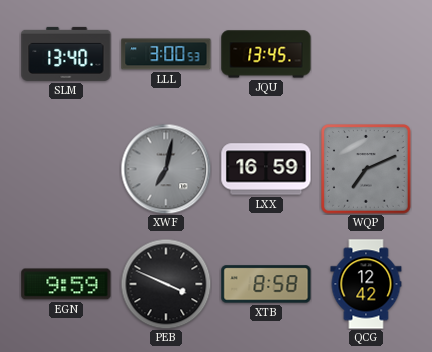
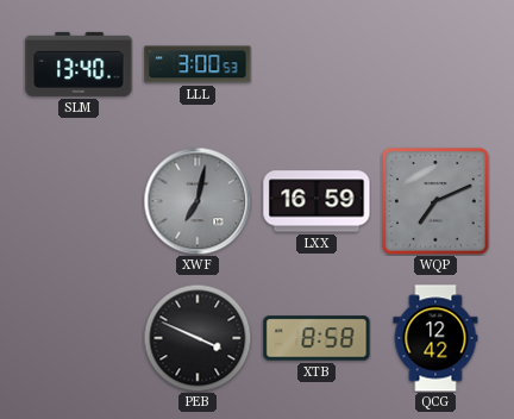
JQU: 13:45 -> none
EGN: 9:59 -> none
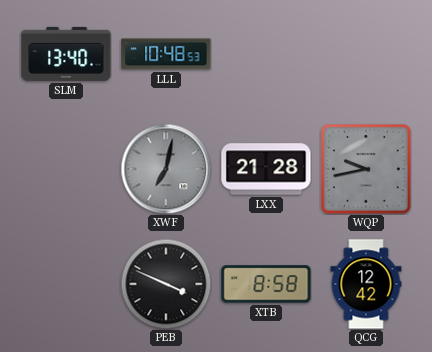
LLL: 3:00 -> 10:48
LXX: 16:59 -> 21:28
WQP: 7:11 -> 9:43
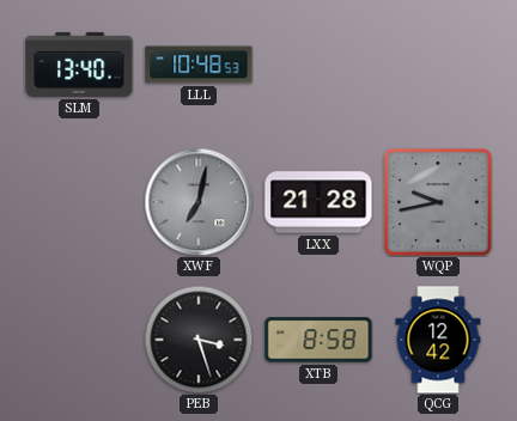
PEB: 3:49 -> 3:27
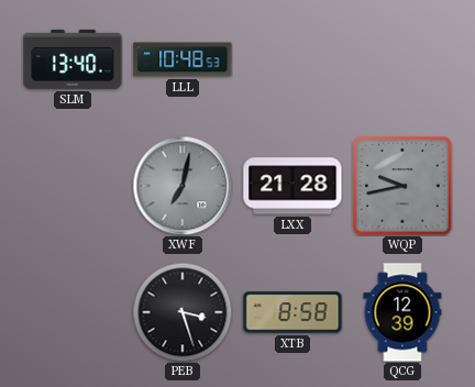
QCG: 12:42 -> 12:39
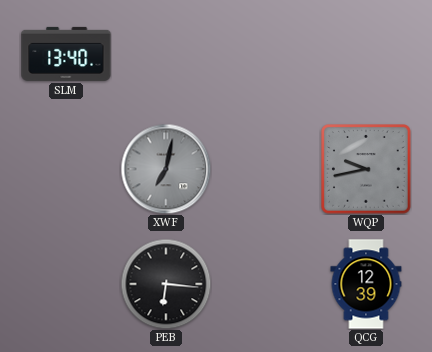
LLL: 10:48 -> none
LXX: 21:28 -> none
PEB: 3:27 -> 6:16
XTB: 8:58 -> none
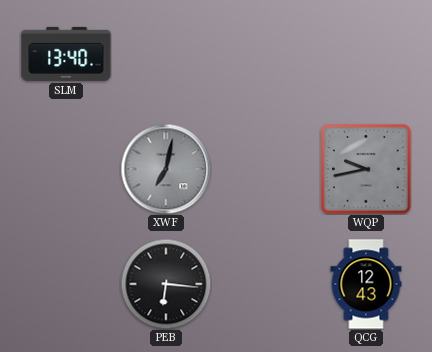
QCG: 12:39 -> 12:43
